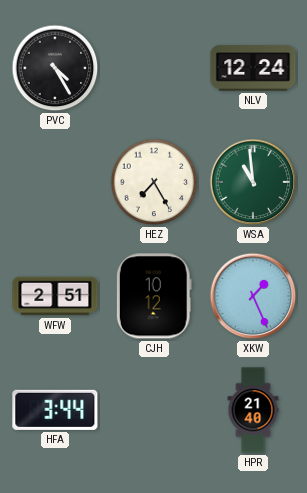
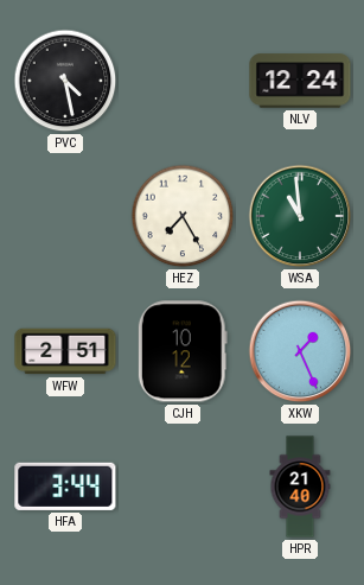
PVC: 4:25 -> 4:28
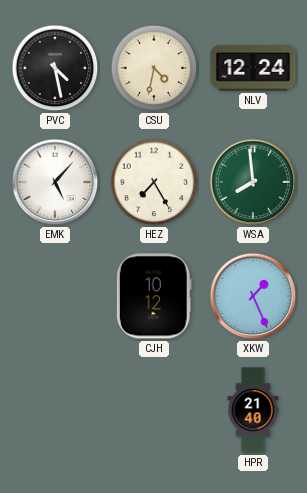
CSU: none -> 4:32
EMK: none -> 5:07
WSA: 10:59 -> 7:59
WFW: 2:51 -> none
HFA: 3:44 -> none
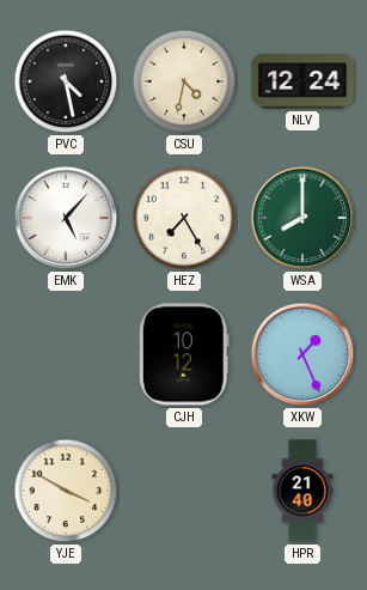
WSA: 7:59 -> 8:00
YJE: none -> 3:50
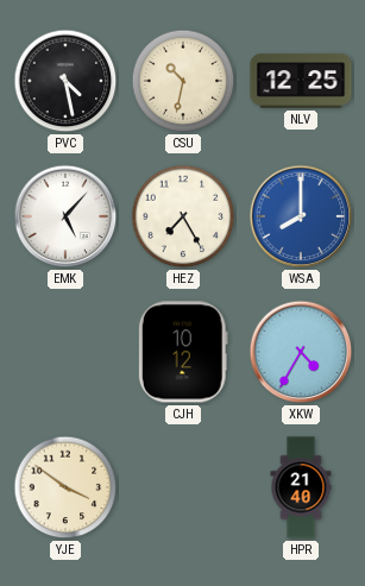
CSU: 4:32 -> 10:32
NLV: 12:24 -> 12:25
WSA dial: green -> blue
XKW: 1:26 -> 4:35
YJE: 3:50 -> 3:51
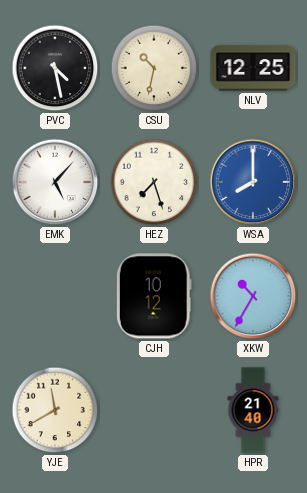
HEZ: 7:25 -> 7:27
XKW: 4:35 -> 10:35
YJE: 3:51 -> 11:40
